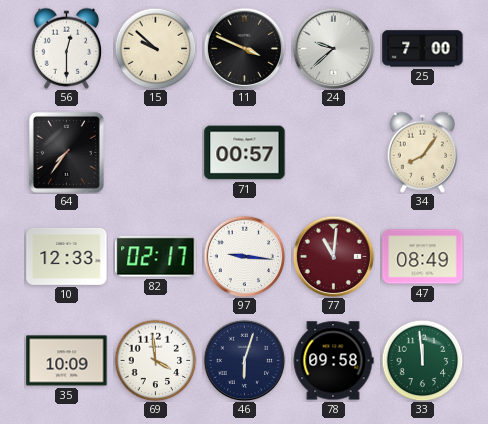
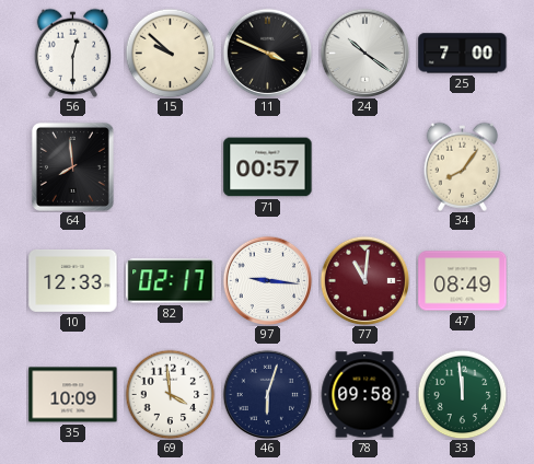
24: 9:38 -> 10:21
64: 7:36 -> 7:59
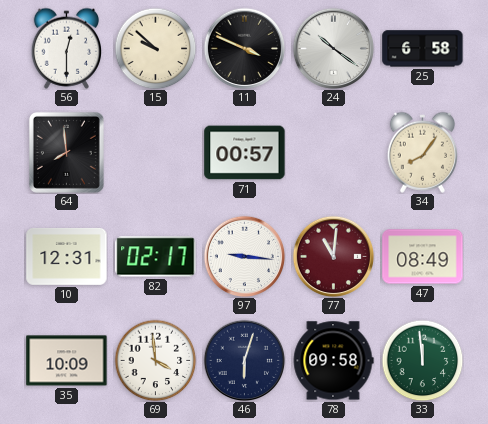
25: 7:00 -> 6:58
10: 12:33 -> 12:31
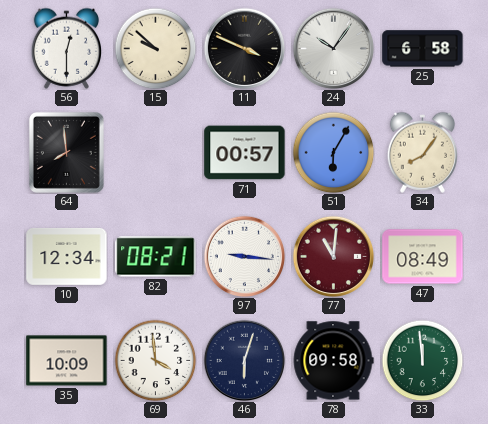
24: 10:21 -> 10:06
51: none -> 6:05
10: 12:31 -> 12:34
82: 02:17 -> 08:21
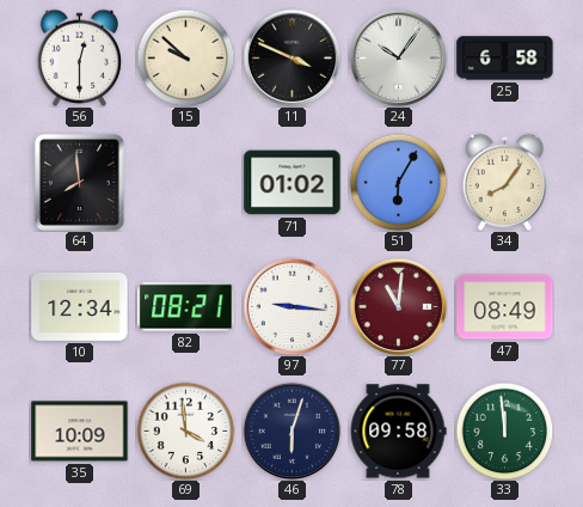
71: 00:57 -> 01:02
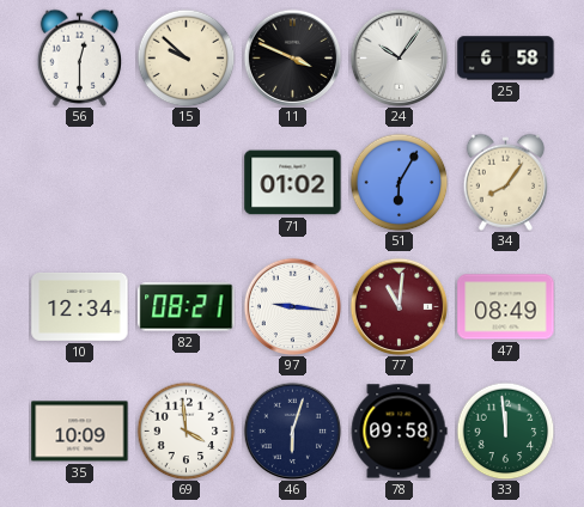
64: 7:59 -> none
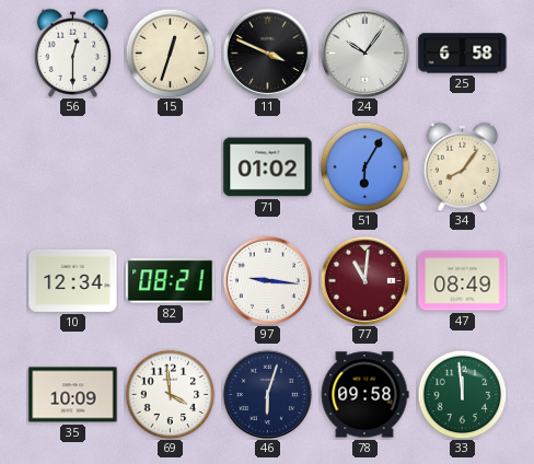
15: 9:52 -> 12:33
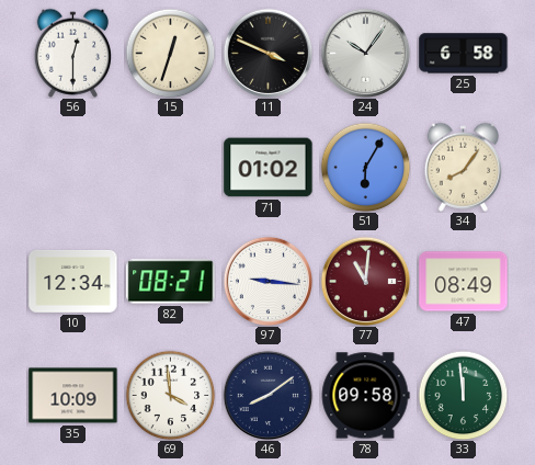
46: 6:03 -> 8:09
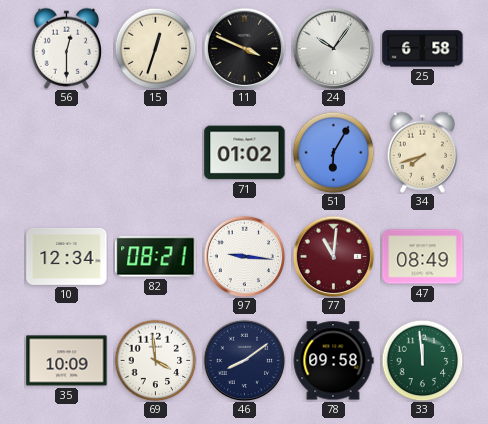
34: 8:06 -> 7:42
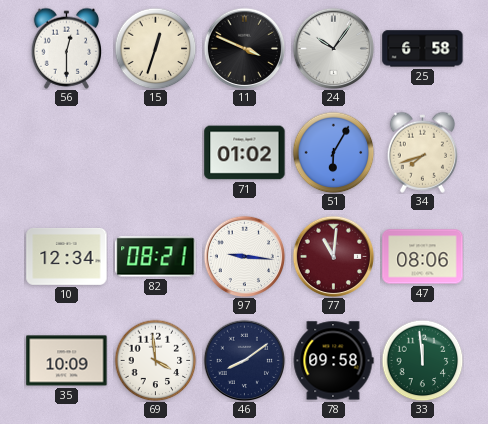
47: 08:49 -> 08:06
